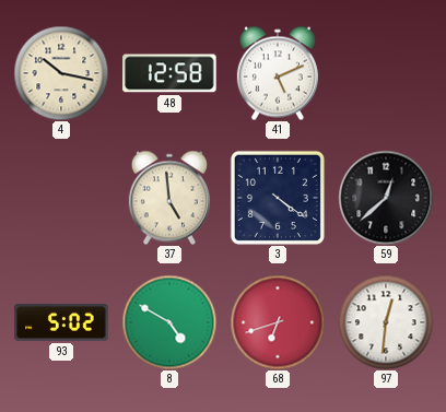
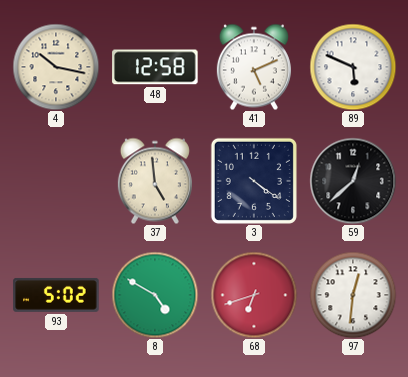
89: none -> 5:49
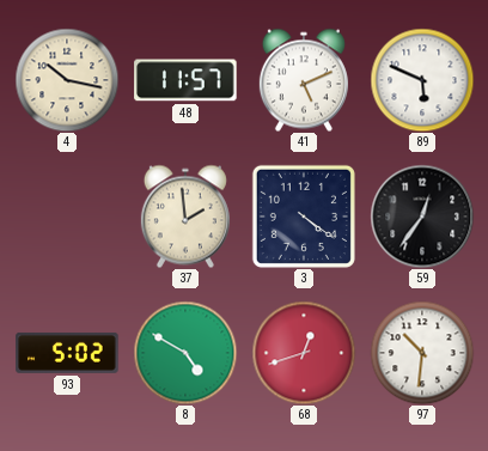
48: 12:58 -> 11:57
37: 4:59 -> 1:59
59: 12:38 -> 12:36
68: 6:42 -> 12:42
97: 12:31 -> 10:31
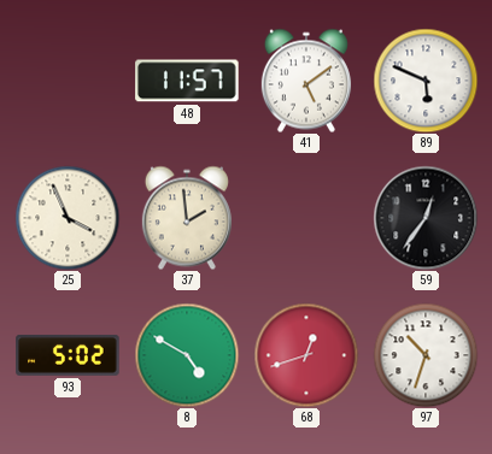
4: 10:17 -> none
41: 5:11 -> 5:09
25: none -> 3:56
3: 4:21 -> none
97: 10:31 -> 10:33
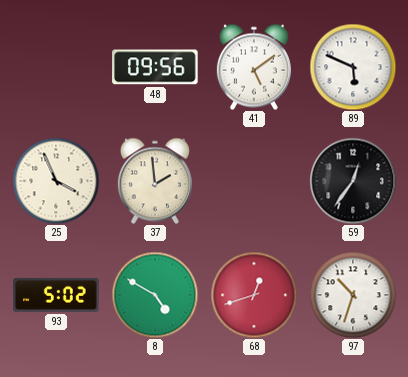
48: 11:57 -> 09:56
